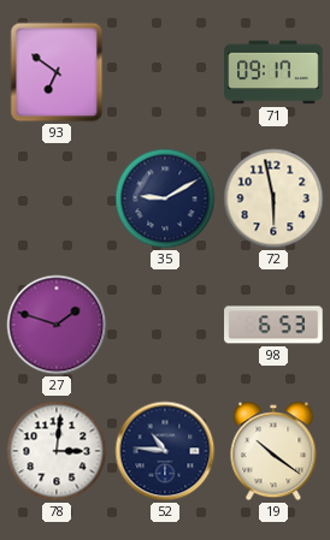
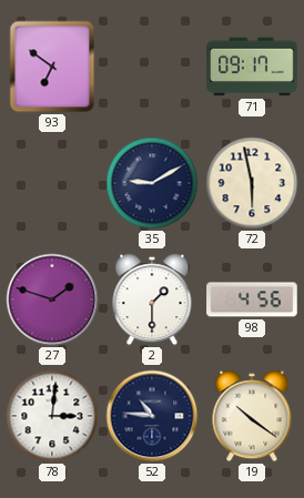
2: none -> 1:30
98: 6:53 -> 4:56
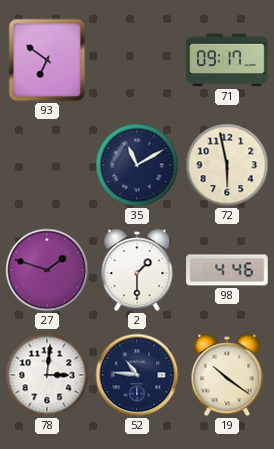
35: 9:10 -> 11:10
98: 4:56 -> 4:46
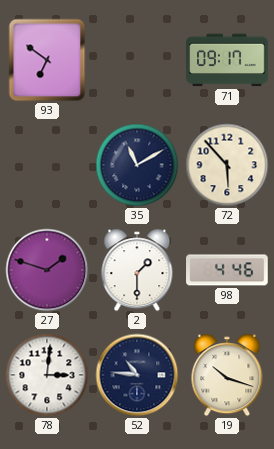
72: 5:58 -> 5:53
19: 10:21 -> 10:18
